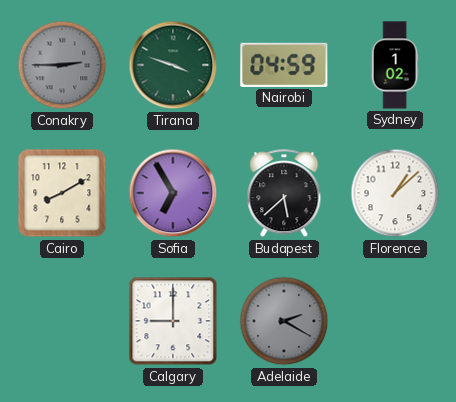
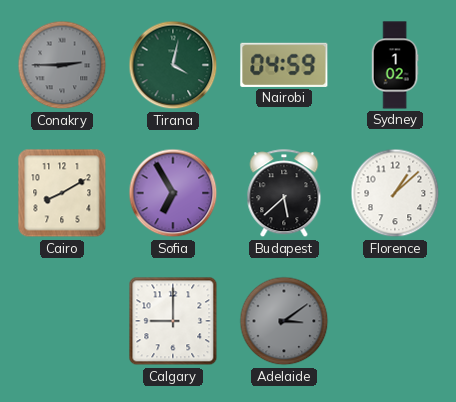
Tirana: 3:48 -> 4:02
Adelaide: 2:20 -> 3:09
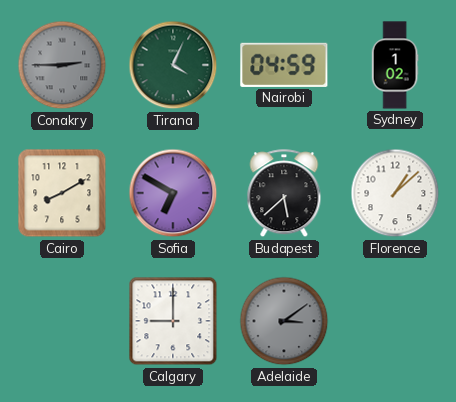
Tirana: 4:02 -> 4:04
Sofia: 6:55 -> 6:50
